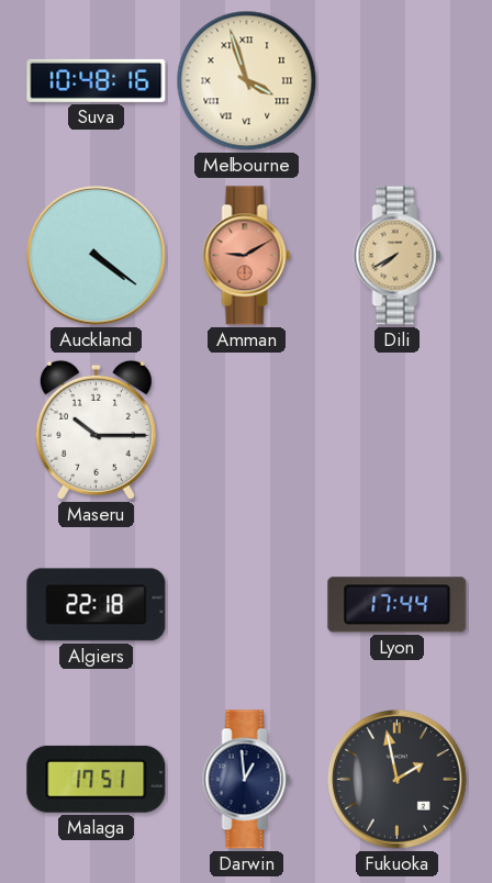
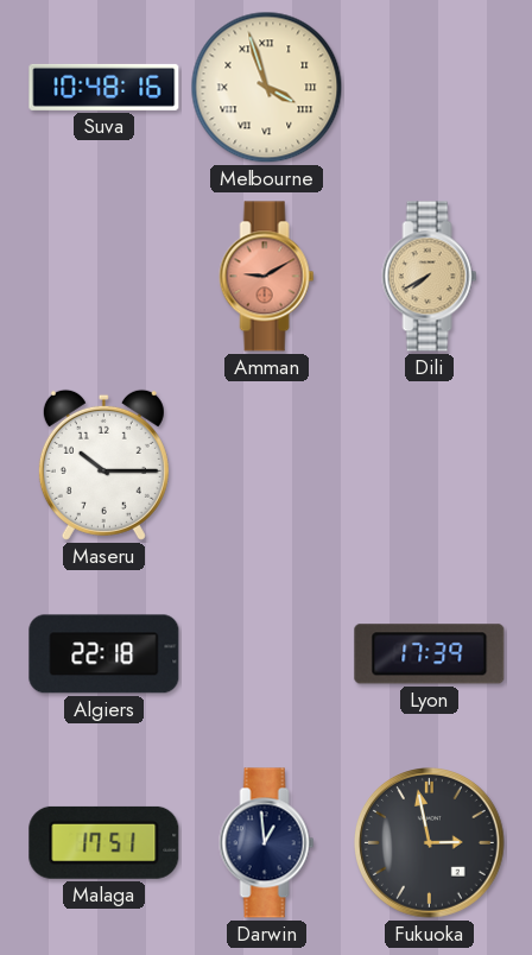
Auckland: 4:21 -> none
Lyon: 17:44 -> 17:39
Fukuoka: 1:58 -> 2:58
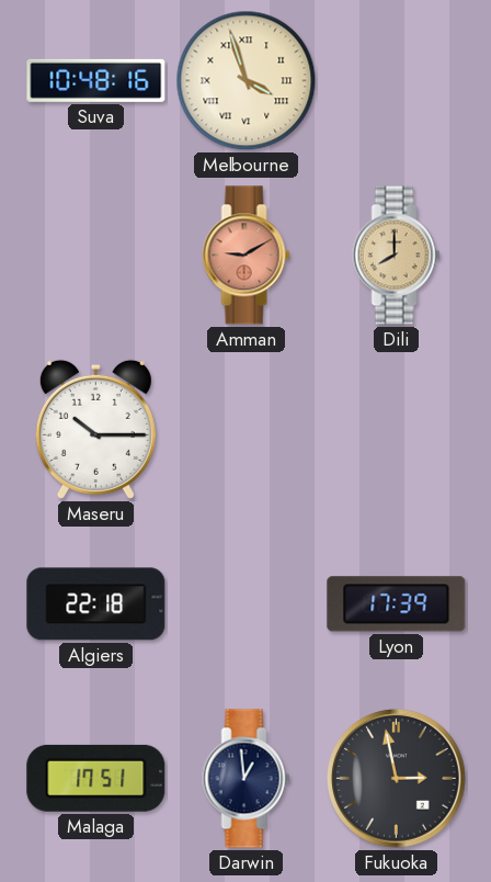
Dili: 7:40 -> 8:00
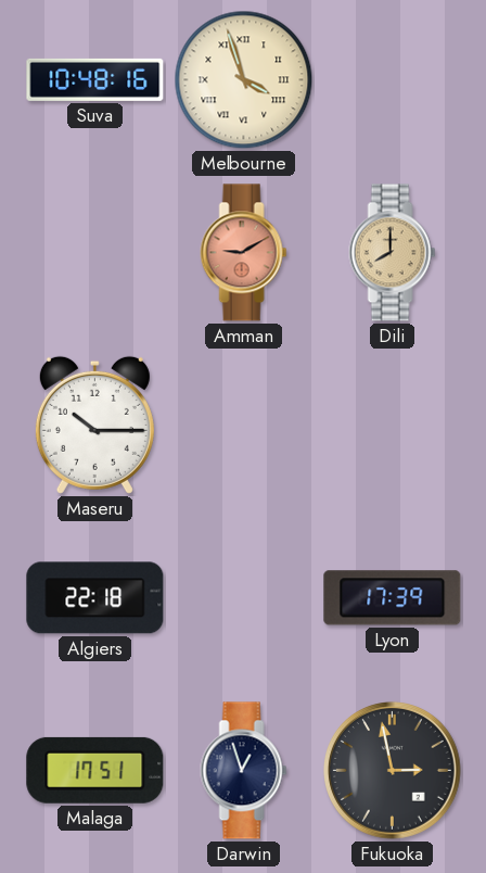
Darwin: 12:59 -> 12:57
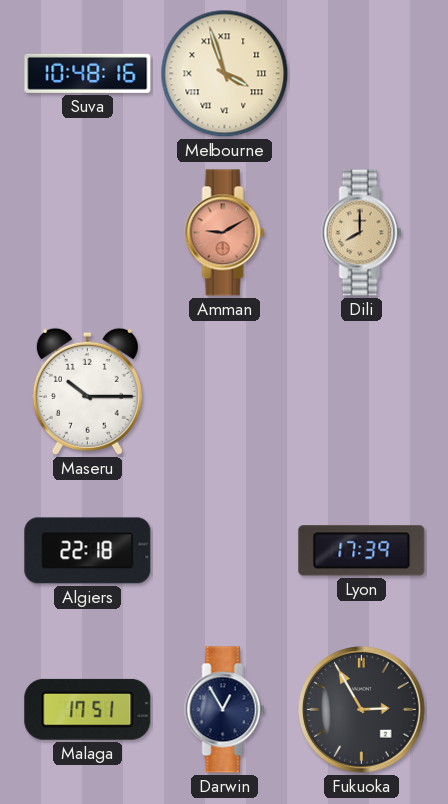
Darwin: 12:57 -> 12:55
Fukuoka: 2:58 -> 2:55
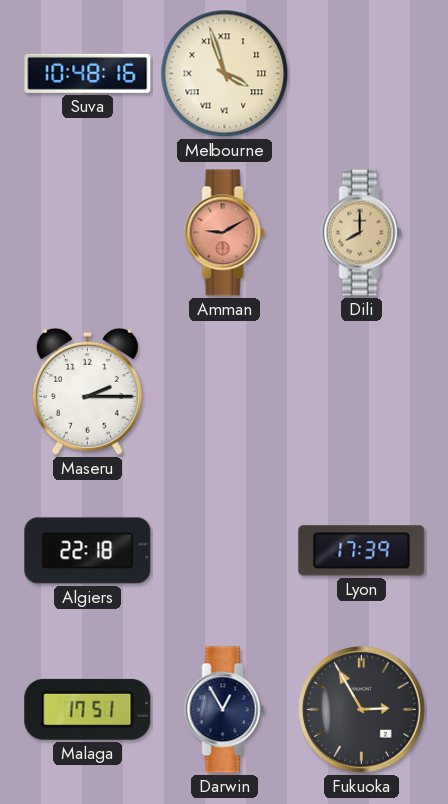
Maseru: 10:15 -> 2:15
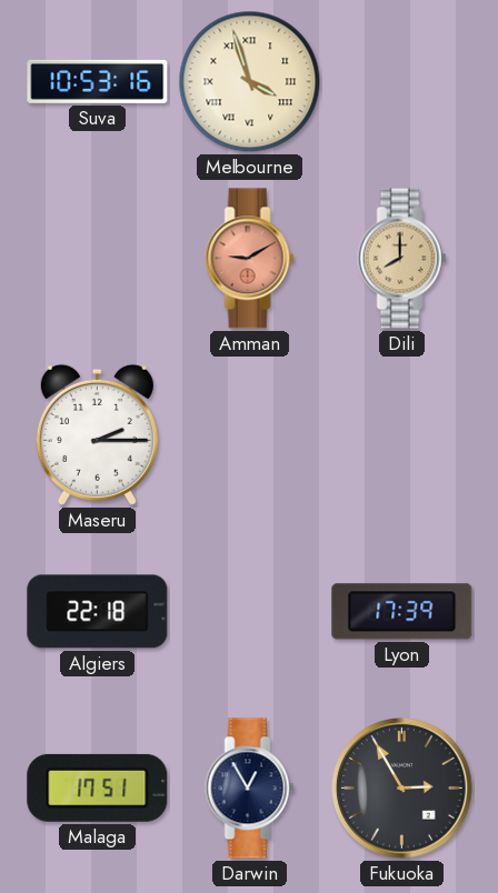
Suva: 10:48 -> 10:53
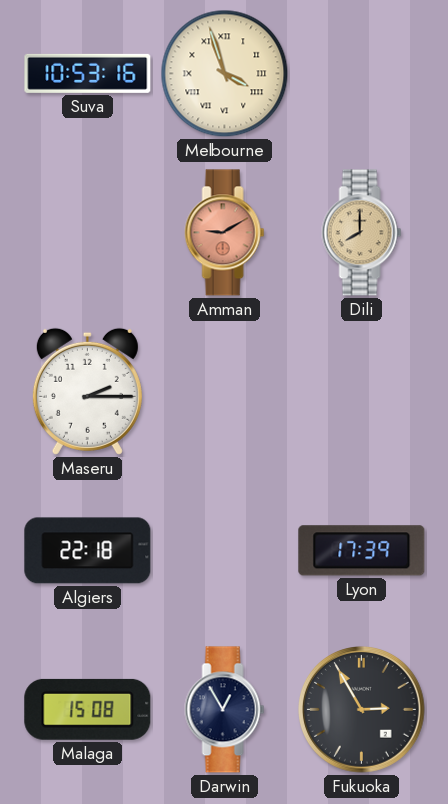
Malaga: 17:51 -> 15:08
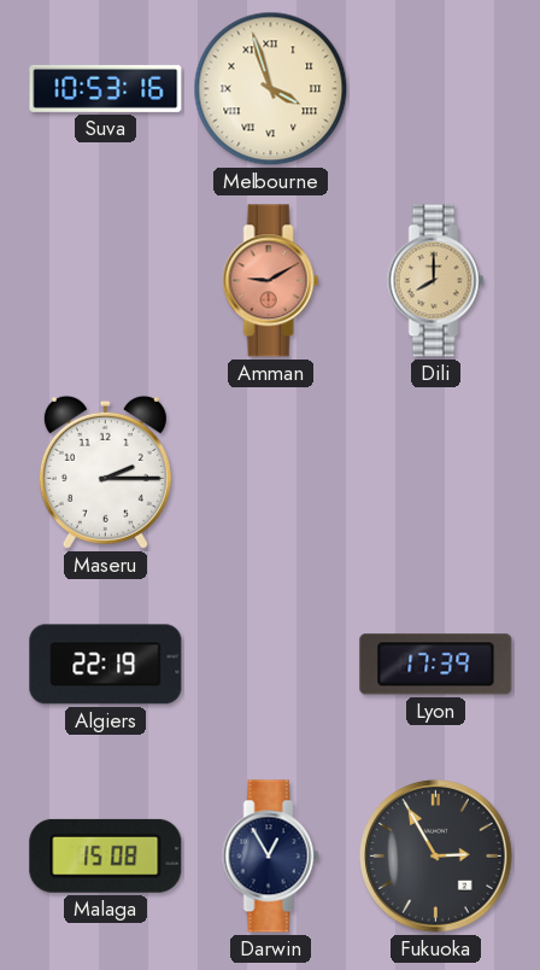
Algiers: 22:18 -> 22:19
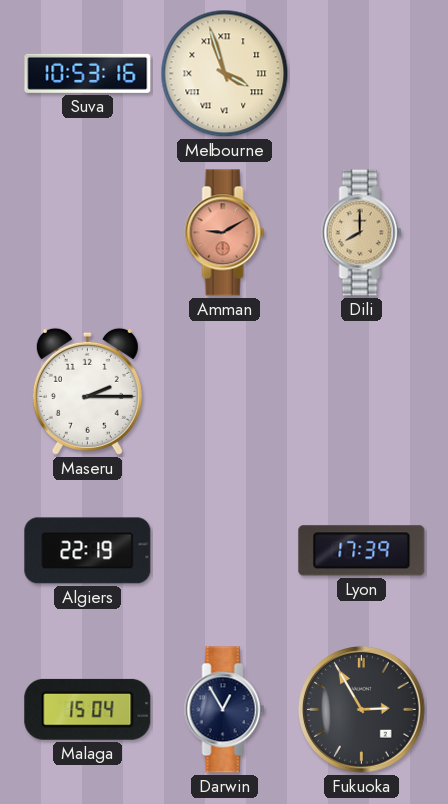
Malaga: 15:08 -> 15:04
